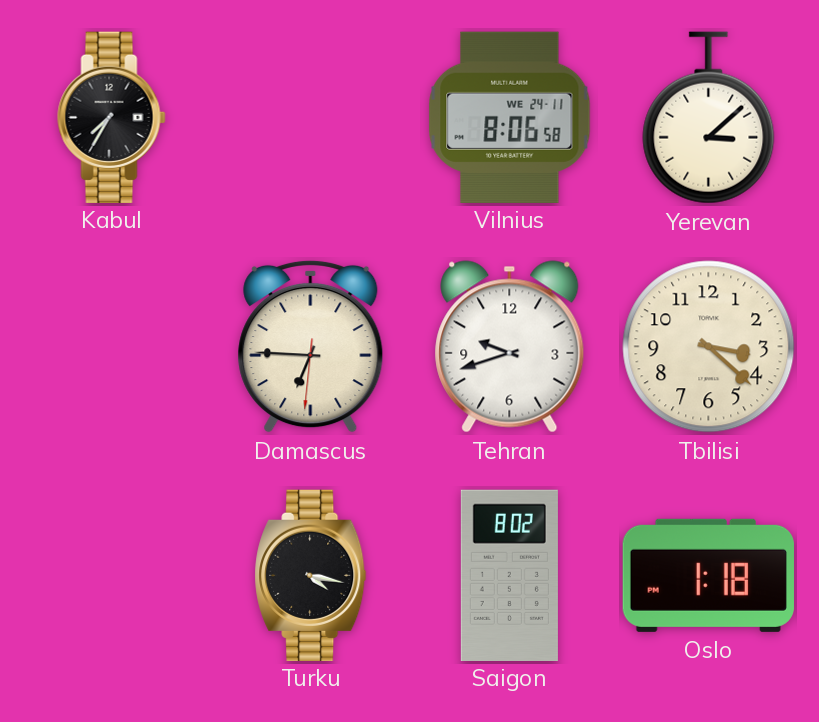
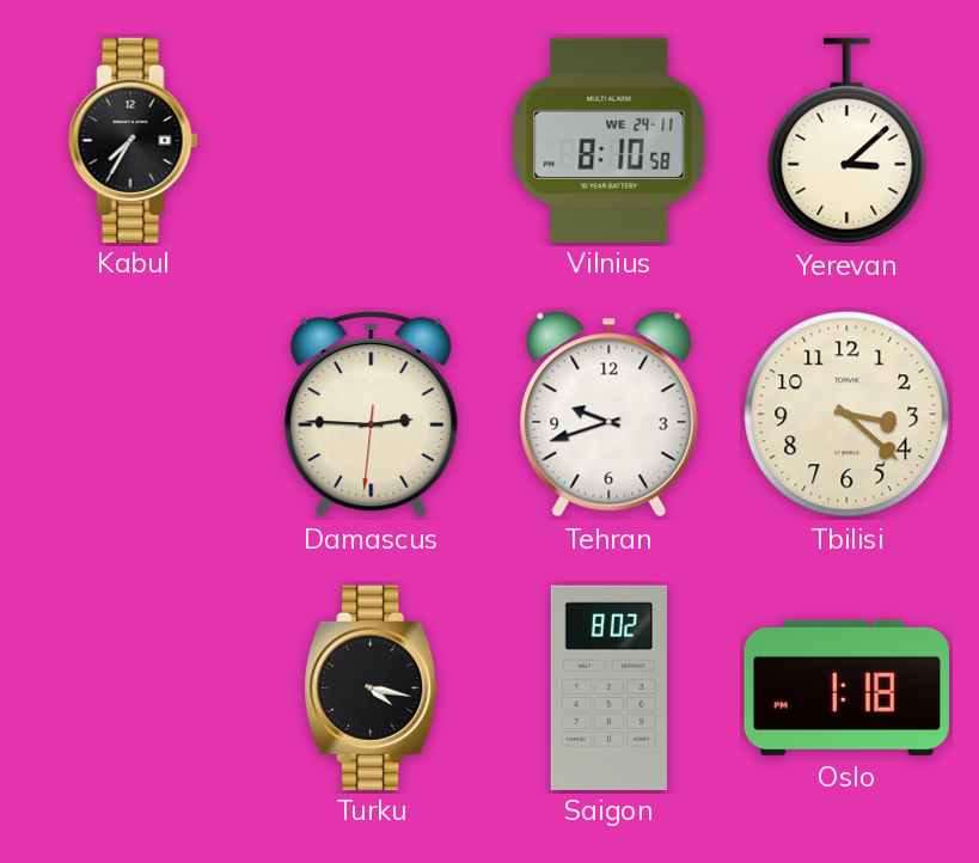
Vilnius: 8:06 -> 8:10
Damascus: 6:45 -> 2:45
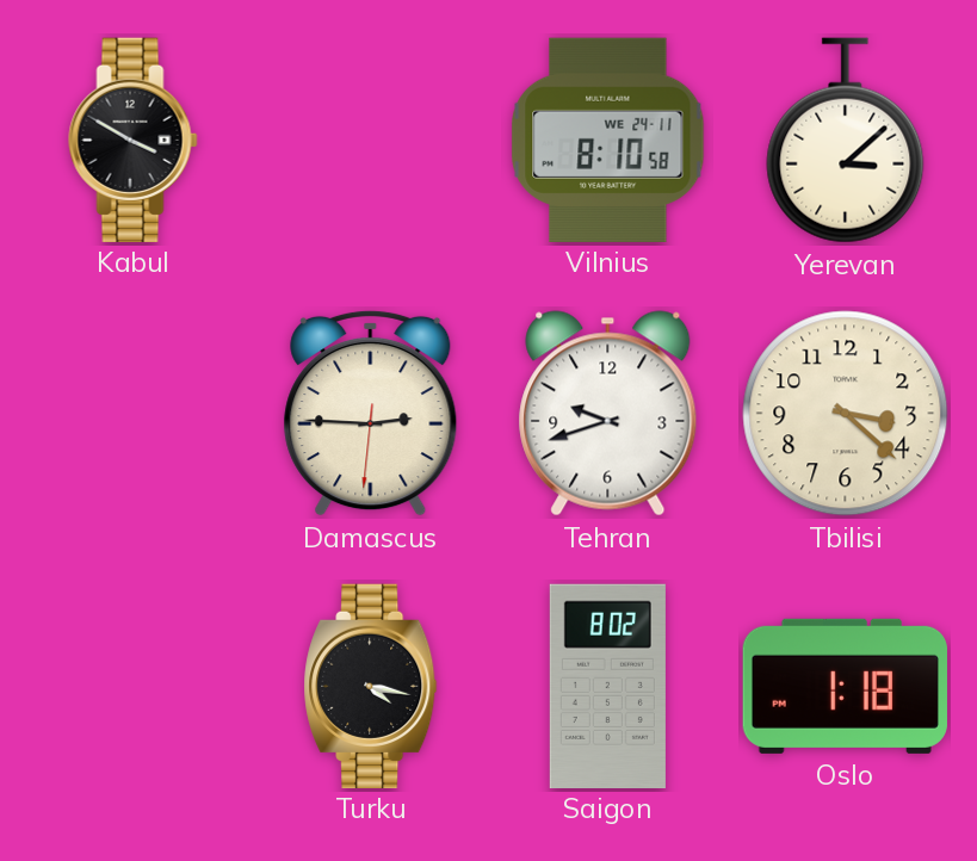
Kabul: 7:35 -> 3:50
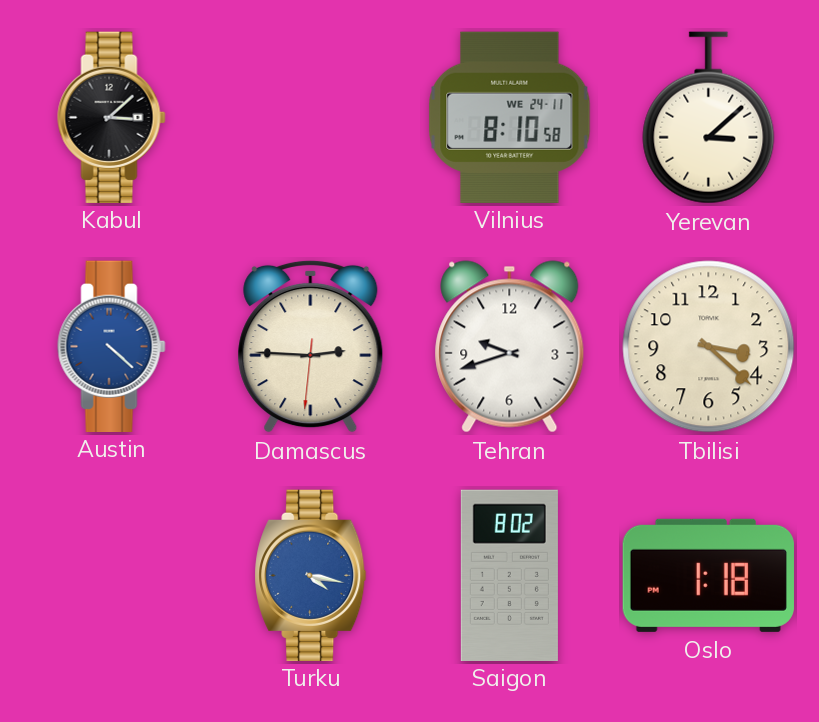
Kabul: 3:50 -> 3:08
Austin: none -> 4:22
Turku dial: black -> blue
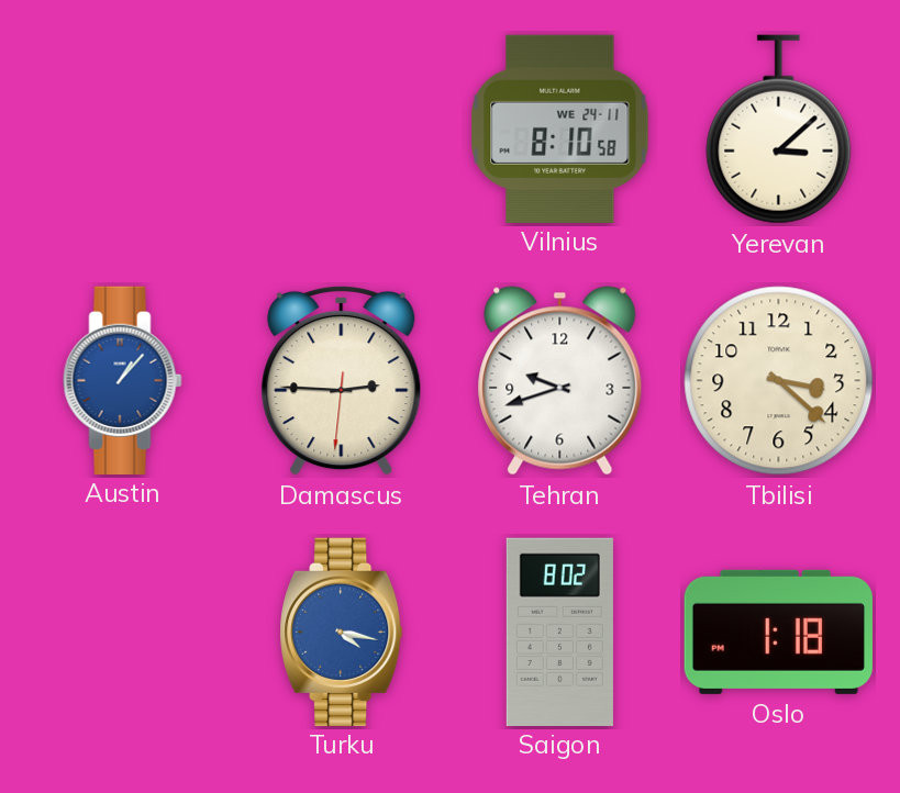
Kabul: 3:08 -> none
Austin: 4:22 -> 1:07
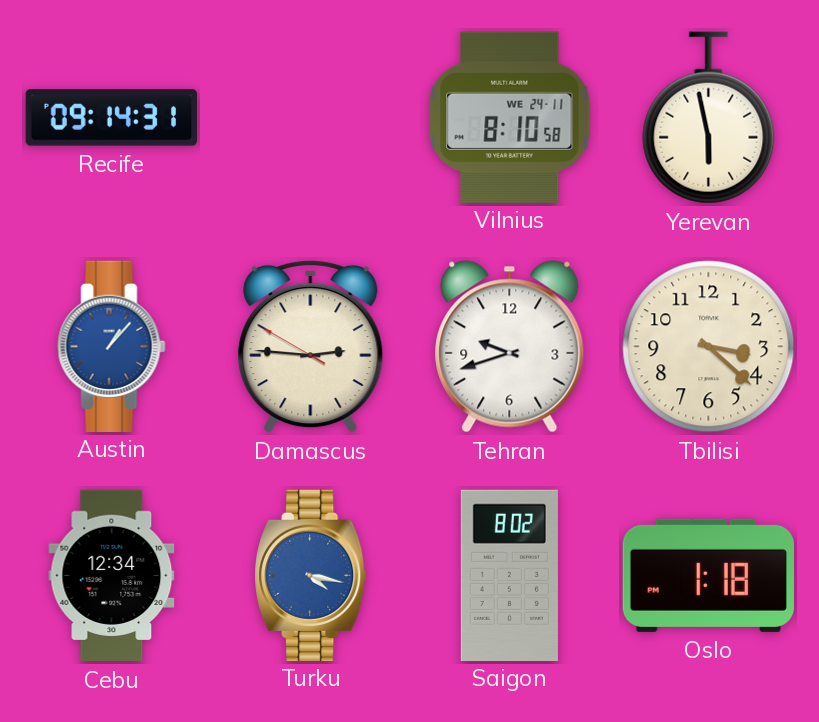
Recife: none -> 09:14
Yerevan: 3:08 -> 5:58
Damascus: 2:45:31 -> 2:45:50
Cebu: none -> 12:34
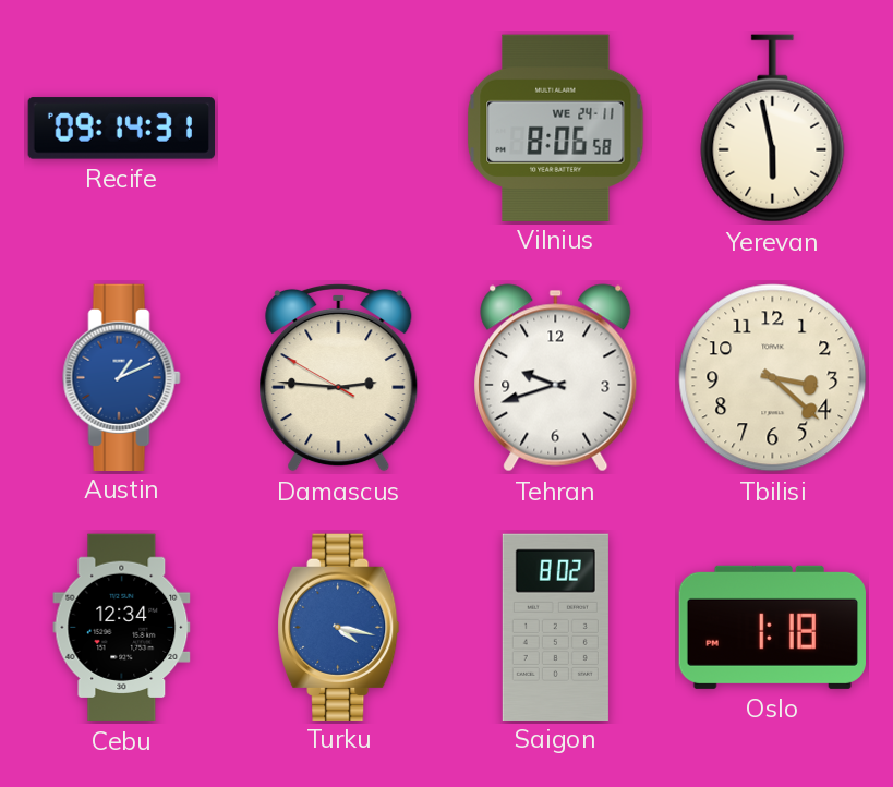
Vilnius: 8:10 -> 8:06
Austin: 1:07 -> 1:11
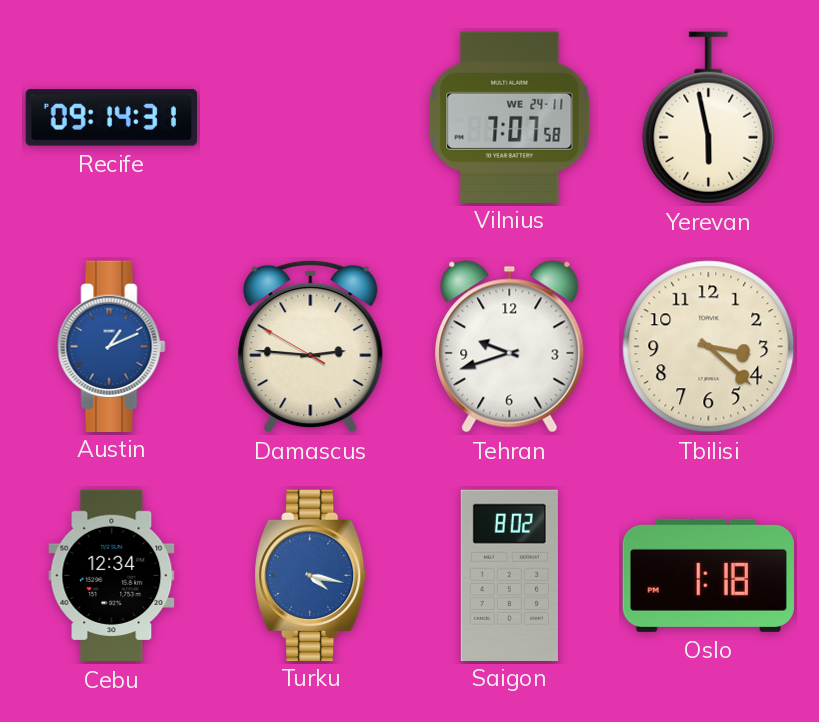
Vilnius: 8:06 -> 7:07
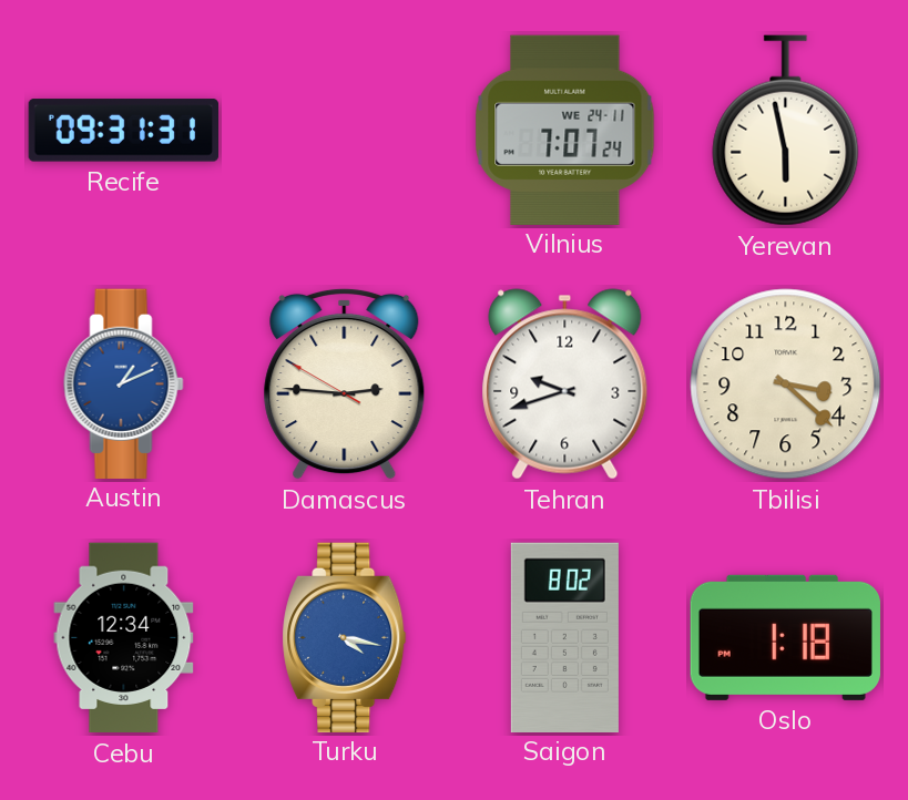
Recife: 09:14 -> 09:31
Vilnius: 7:07:58 -> 7:07:24
